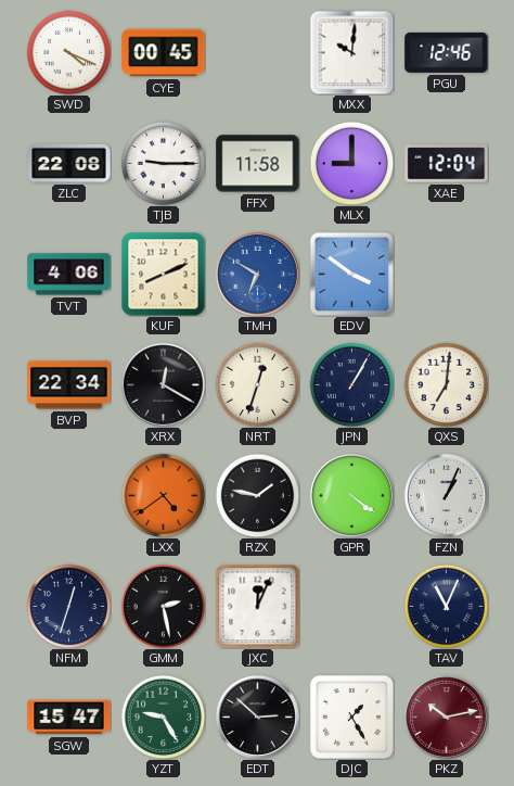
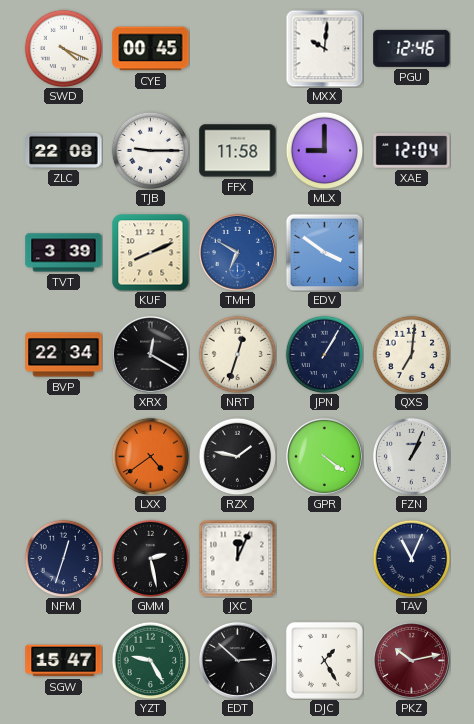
TVT: 4:06 -> 3:39
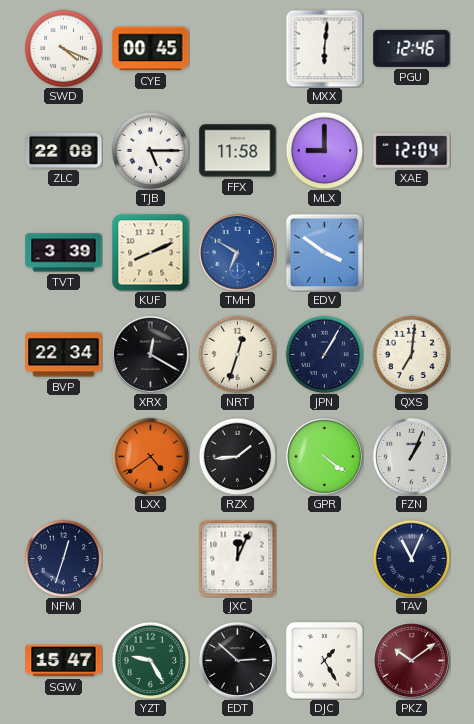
MXX: 10:01 -> 6:01
TJB: 9:15 -> 5:15
RZX: 1:47 -> 1:44
GMM: 2:28 -> none
PKZ: 10:13 -> 10:09
